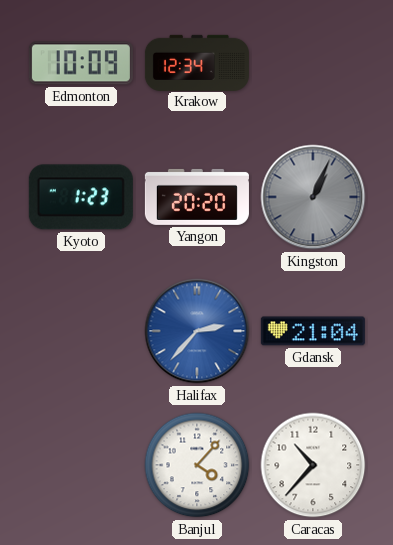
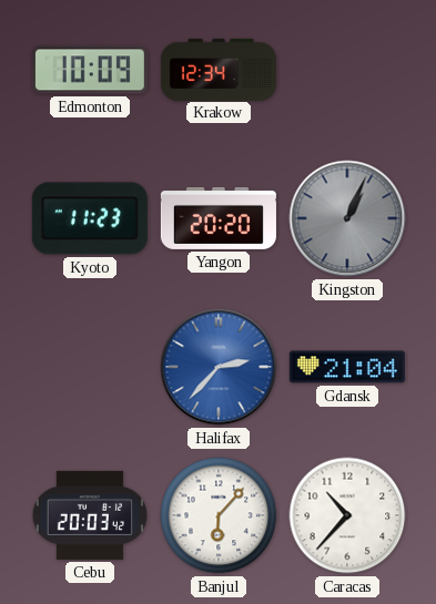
Kyoto: 1:23 -> 11:23
Cebu: none -> 20:03
Banjul: 4:07 -> 6:07
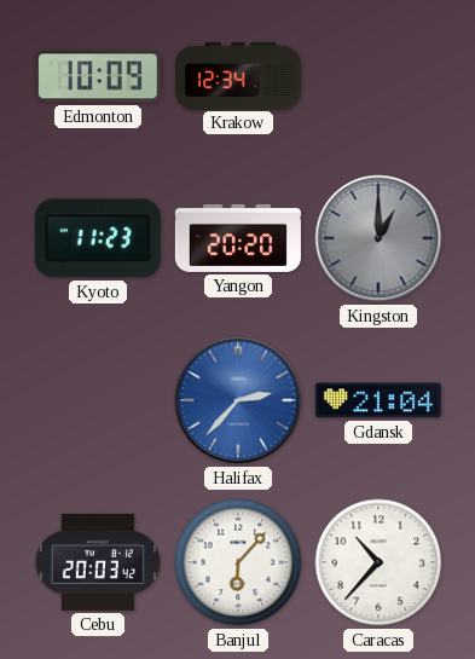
Kingston: 1:04 -> 1:00
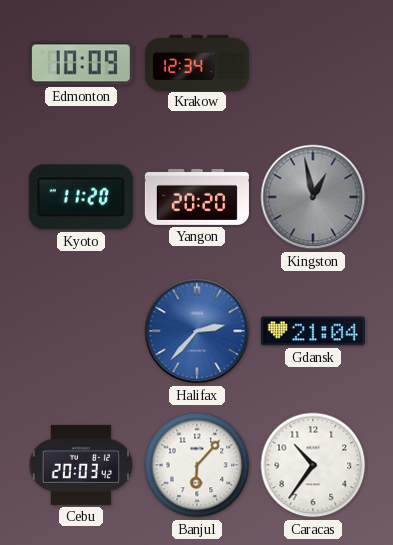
Kyoto: 11:23 -> 11:20
Kingston: 1:00 -> 12:58
Caracas: 10:37 -> 10:36
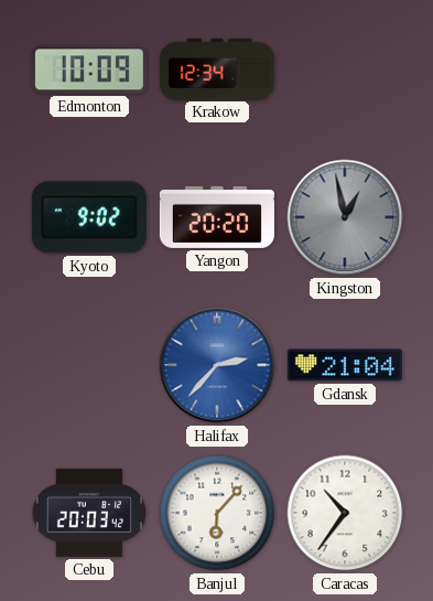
Kyoto: 11:20 -> 9:02
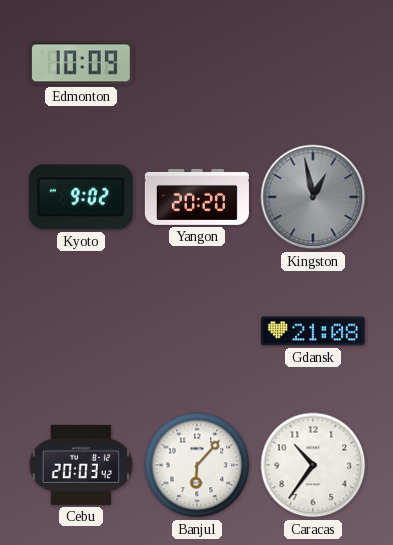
Krakow: 12:34 -> none
Halifax: 2:37 -> none
Gdansk: 21:04 -> 21:08
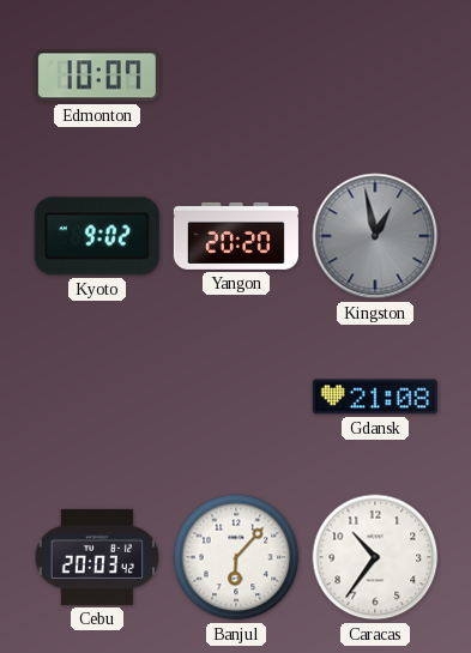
Edmonton: 10:09 -> 10:07
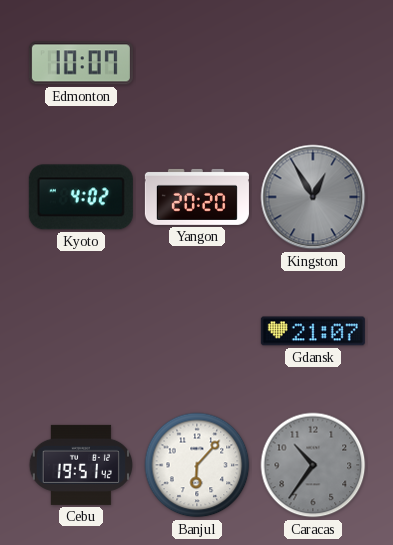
Kyoto: 9:02 -> 4:02
Kingston: 12:58 -> 12:55
Gdansk: 21:08 -> 21:07
Cebu: 20:03 -> 19:51
Caracas dial: white -> grey
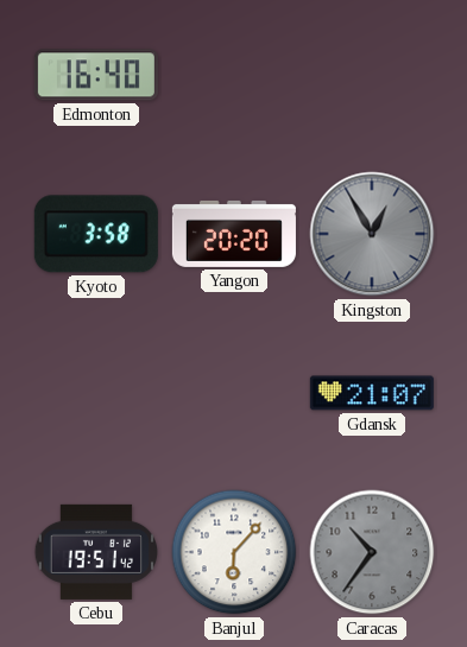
Edmonton: 10:07 -> 16:40
Kyoto: 4:02 -> 3:58
